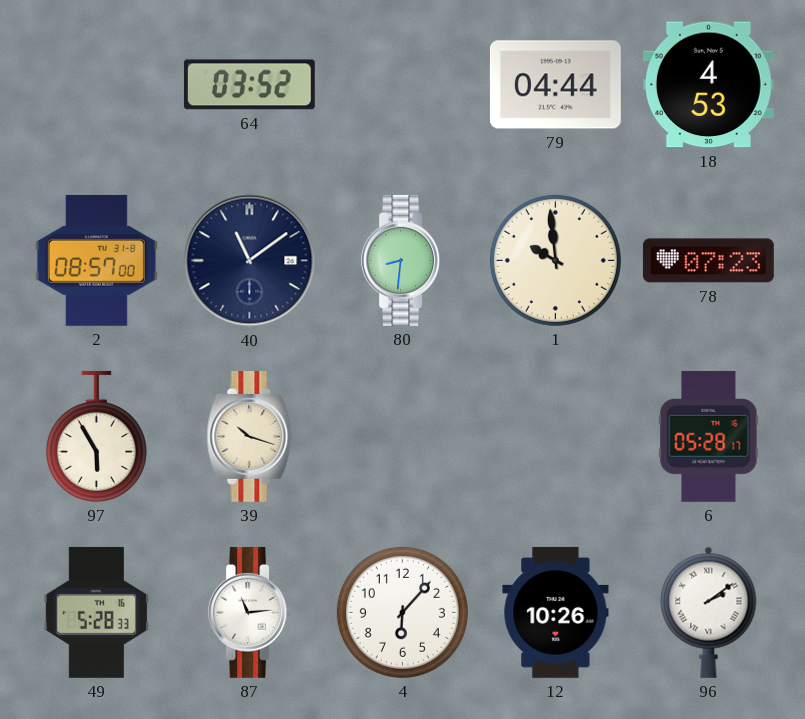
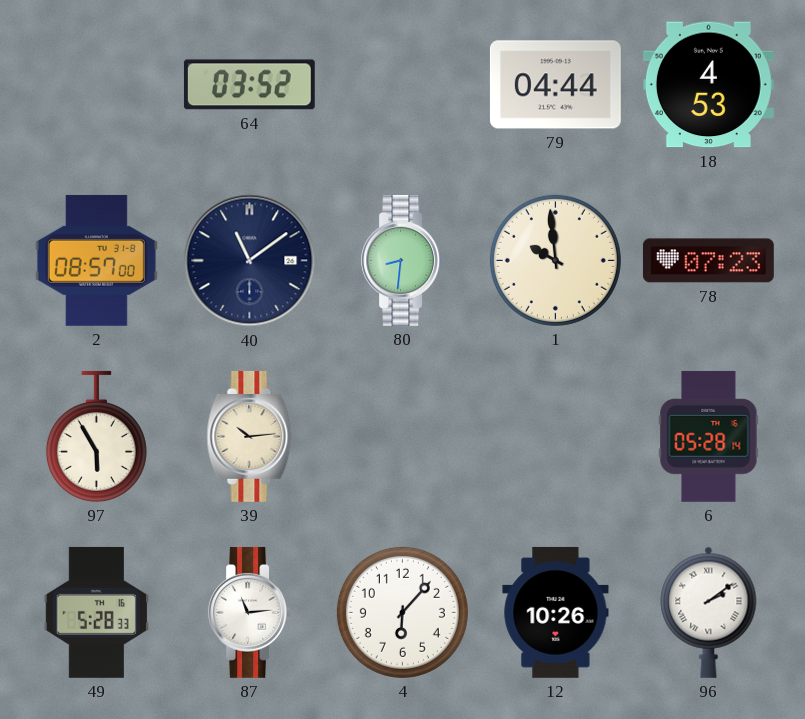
39: 10:18 -> 10:14
6: 05:28:17 -> 05:28:14
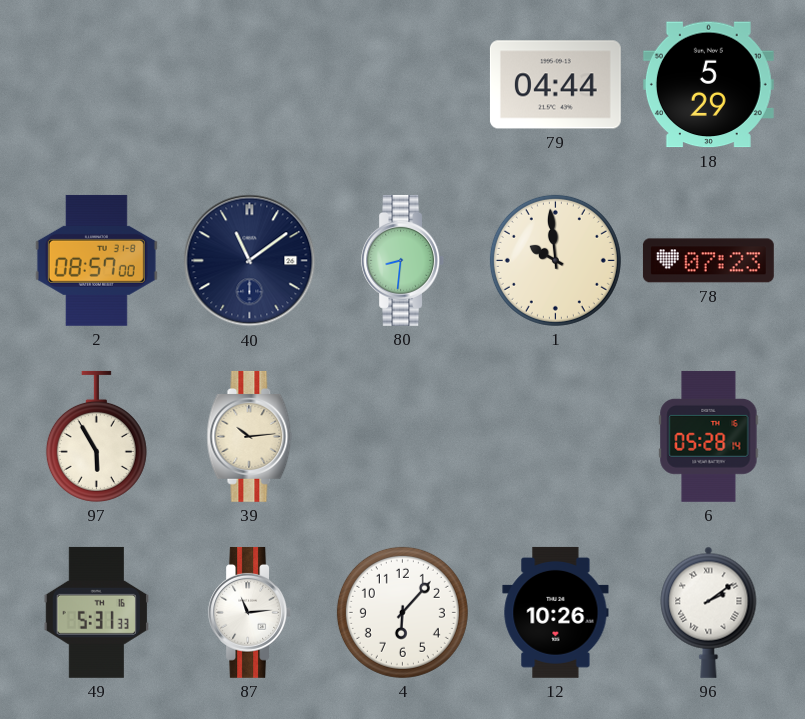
64: 03:52 -> none
18: 4:53 -> 5:29
49: 5:28 -> 5:31
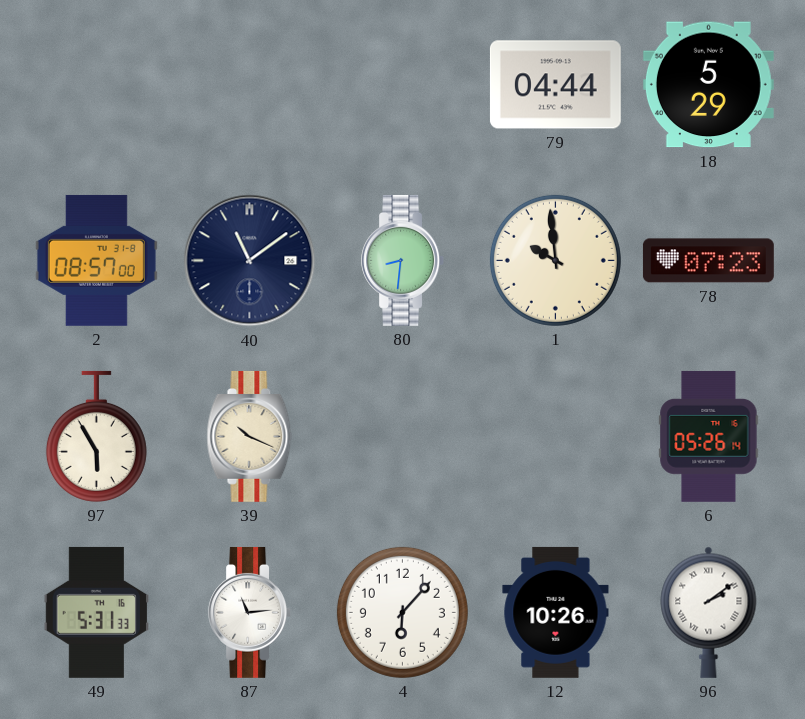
39: 10:14 -> 10:19
6: 05:28 -> 05:26
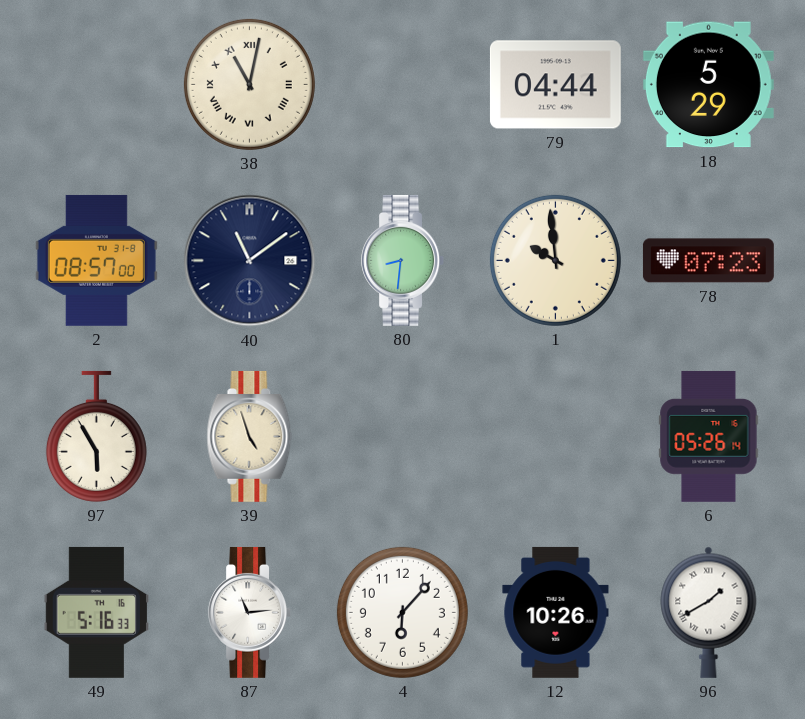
38: none -> 11:02
39: 10:19 -> 4:57
49: 5:31 -> 5:16
96: 2:09 -> 1:40
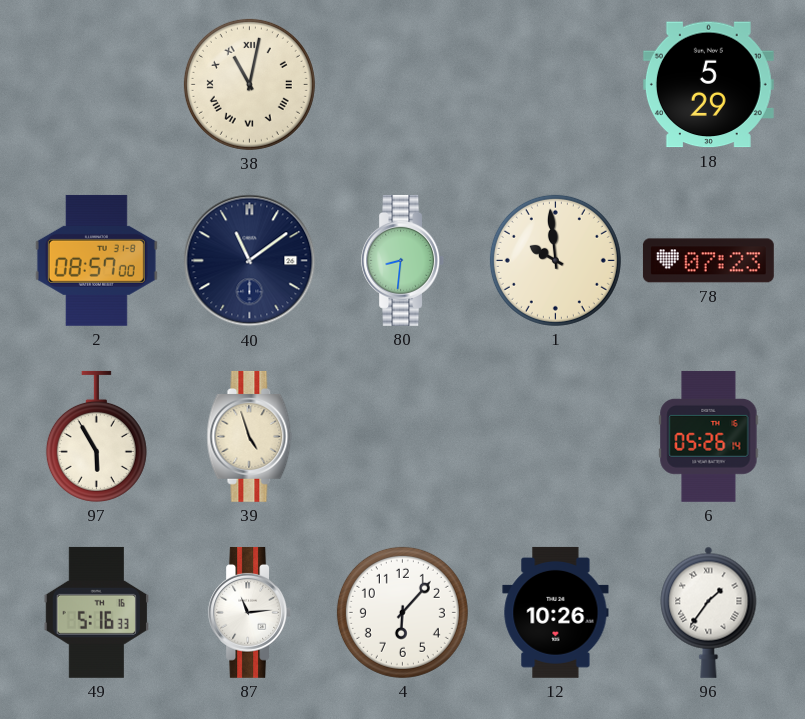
79: 04:44 -> none
96: 1:40 -> 1:36
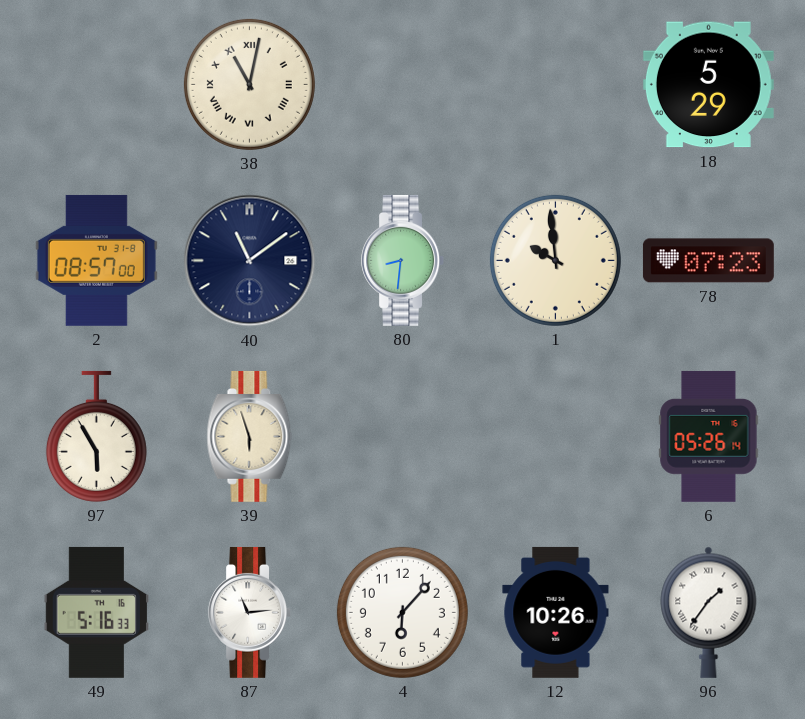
39: 4:57 -> 5:57
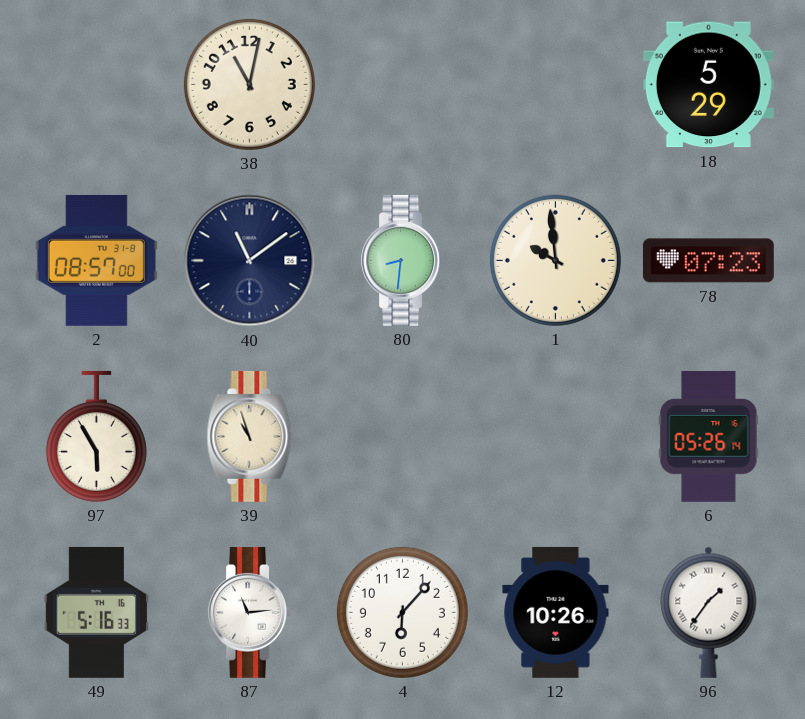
38 numerals: Roman -> Arabic
39: 5:57 -> 10:57
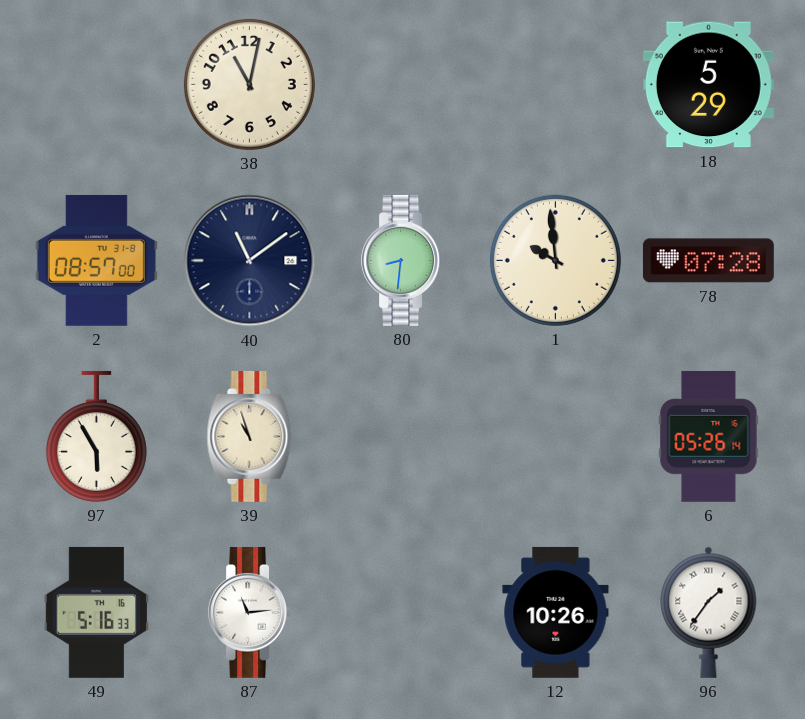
78: 07:23 -> 07:28
4: 6:07 -> none
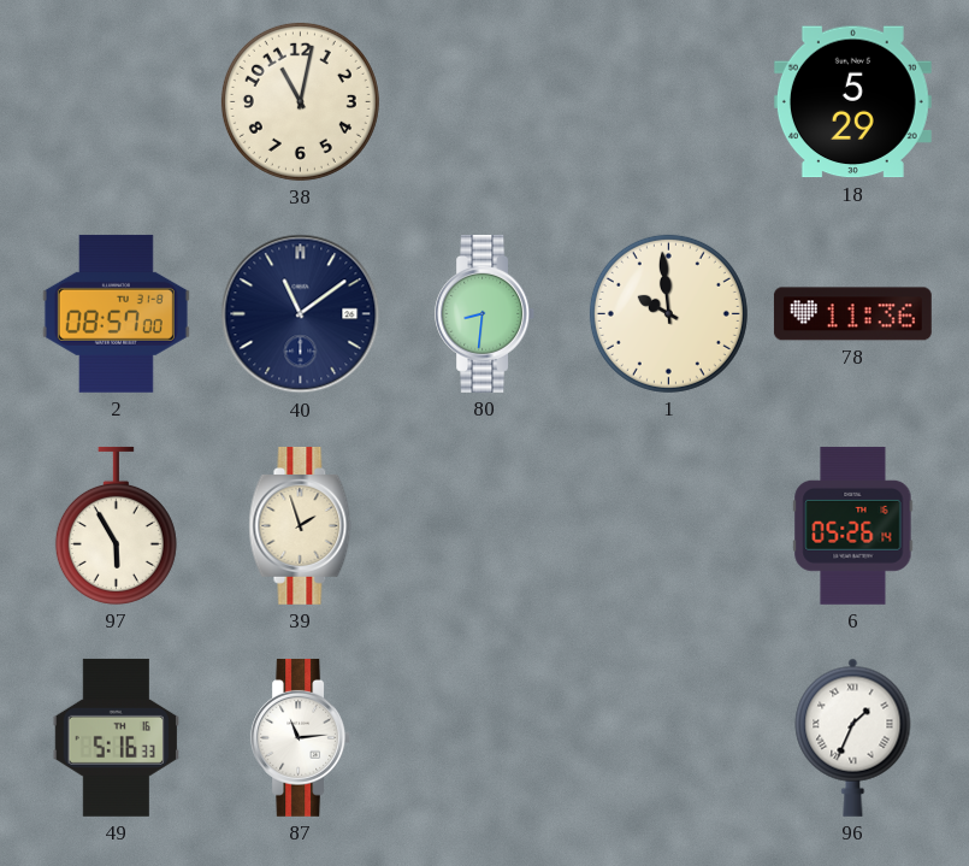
78: 07:28 -> 11:36
39: 10:57 -> 1:57
12: 10:26 -> none
96: 1:36 -> 1:34
